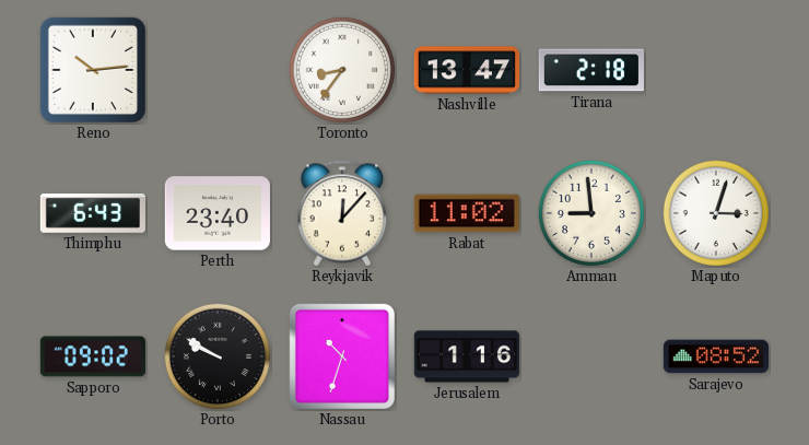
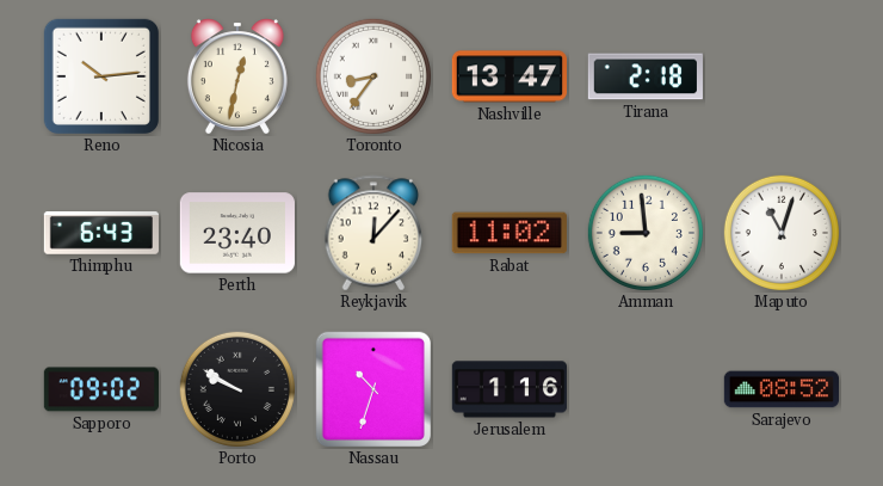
Nicosia: none -> 12:32
Maputo: 3:03 -> 11:03
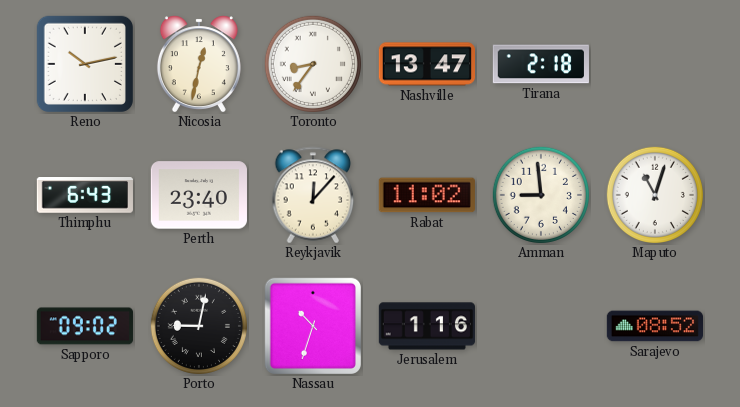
Reno: 10:14 -> 10:13
Porto: 9:50 -> 9:02
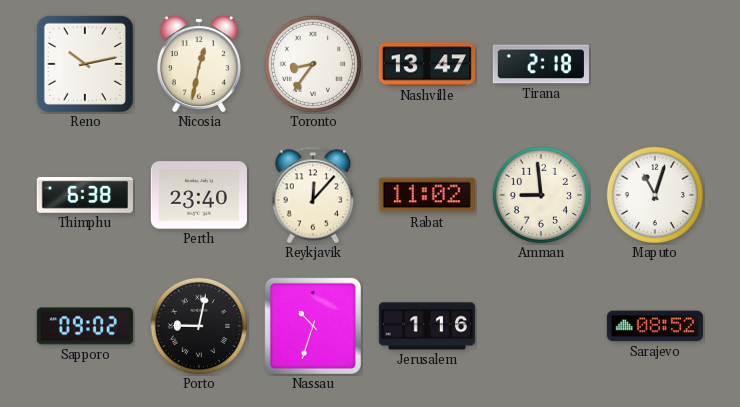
Thimphu: 6:43 -> 6:38
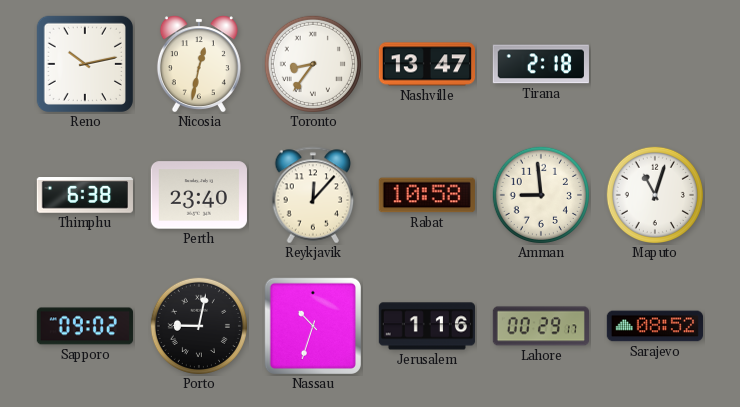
Rabat: 11:02 -> 10:58
Lahore: none -> 00:29
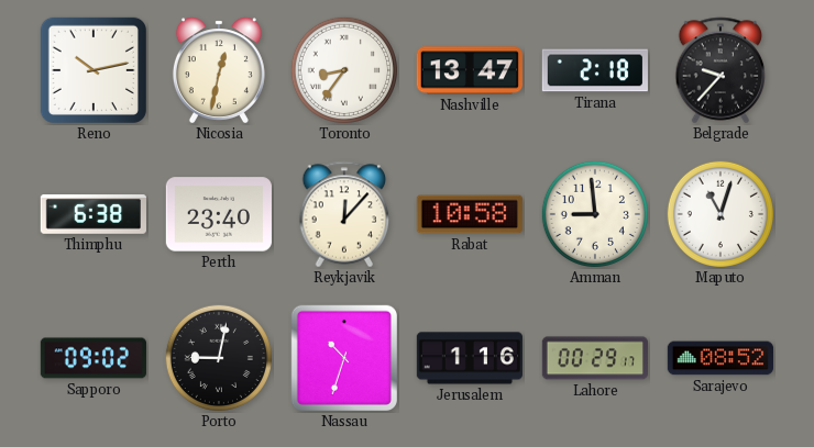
Belgrade: none -> 9:37
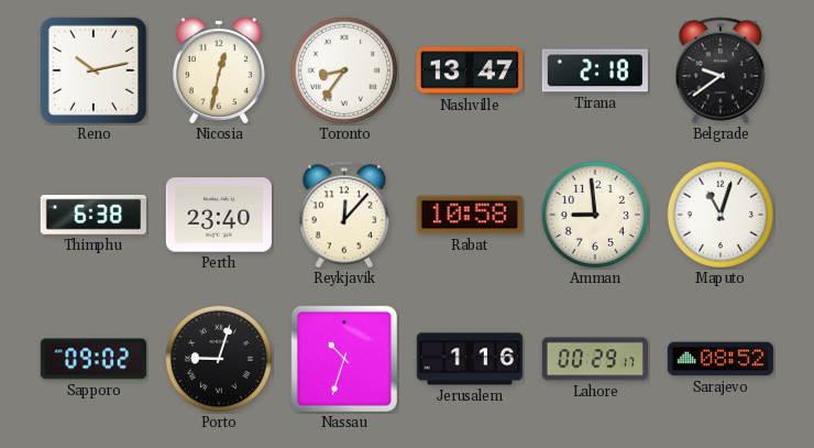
Belgrade: 9:37 -> 9:39
Porto: 9:02 -> 9:03
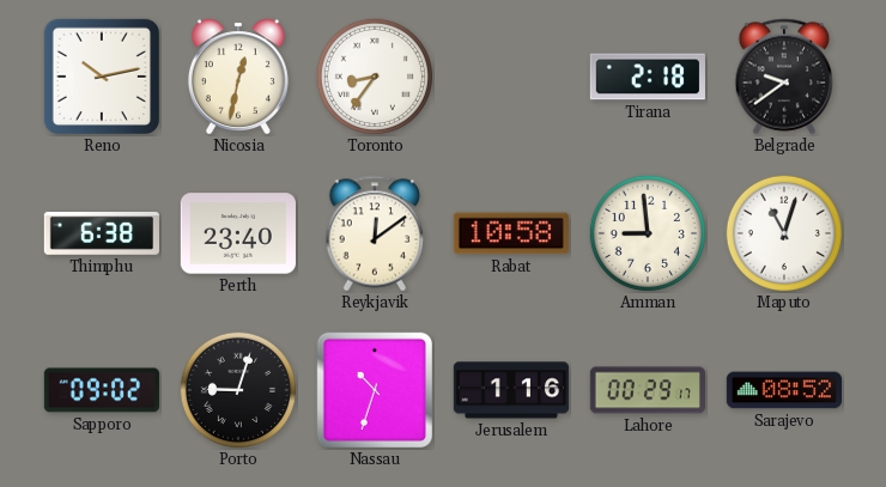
Nashville: 13:47 -> none
Reykjavik: 12:07 -> 12:09
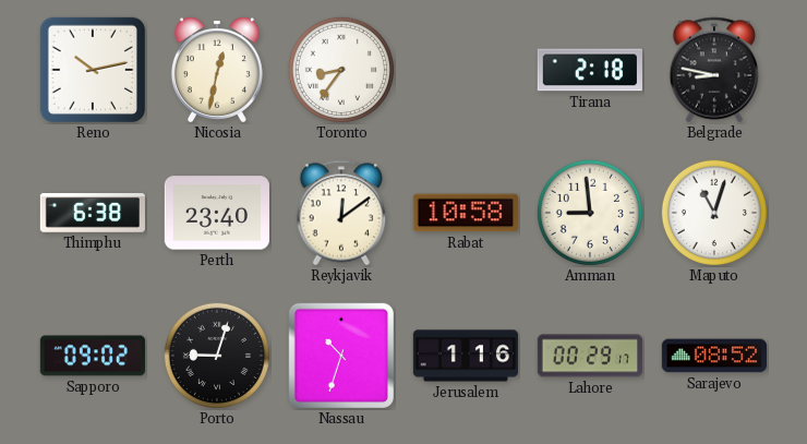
Belgrade: 9:39 -> 8:47
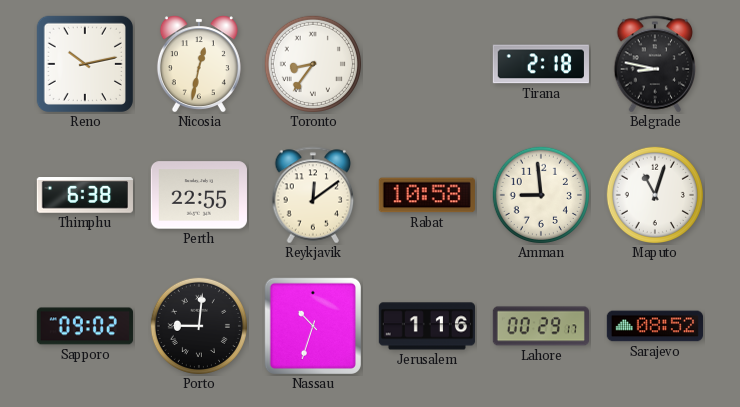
Perth: 23:40 -> 22:55
Porto: 9:03 -> 9:01
